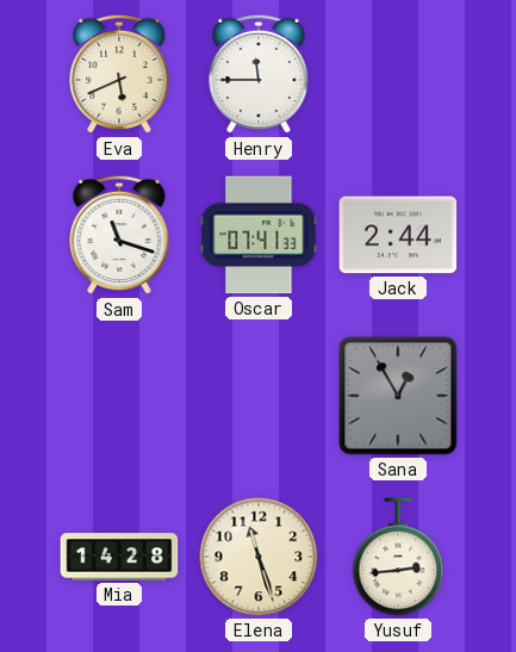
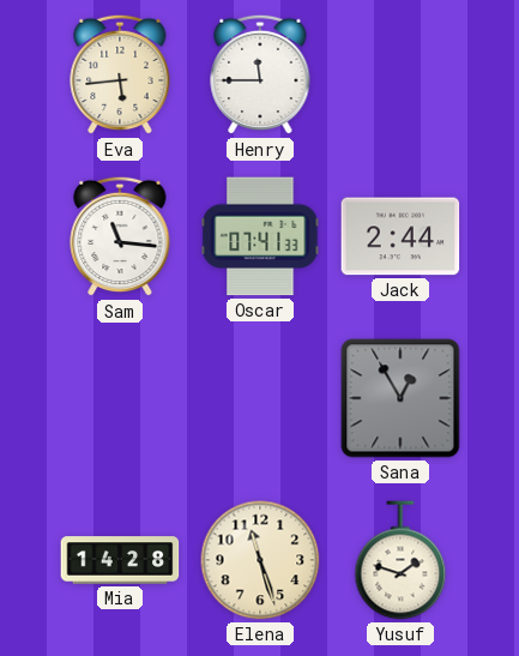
Eva: 5:41 -> 5:44
Sam: 11:18 -> 11:16
Yusuf: 2:44 -> 1:48
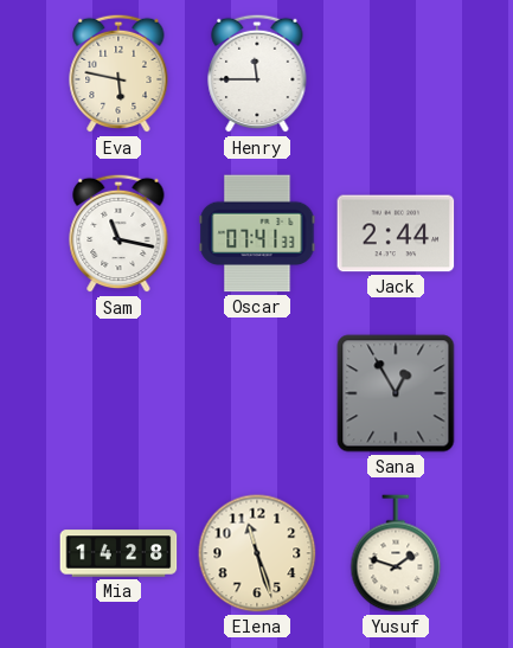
Eva: 5:44 -> 5:47
Sam: 11:16 -> 11:17
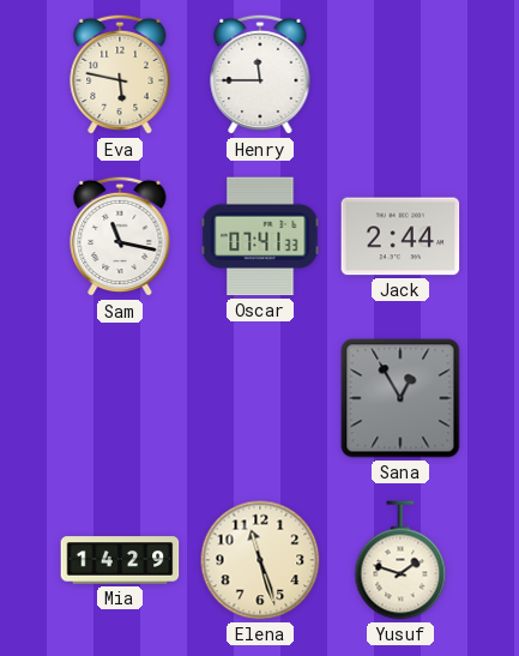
Mia: 14:28 -> 14:29
